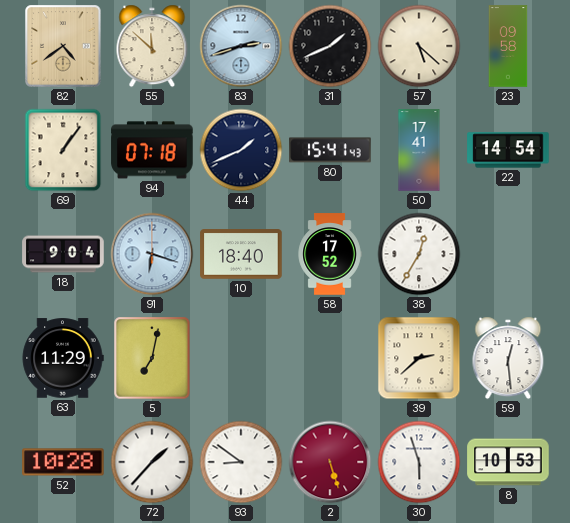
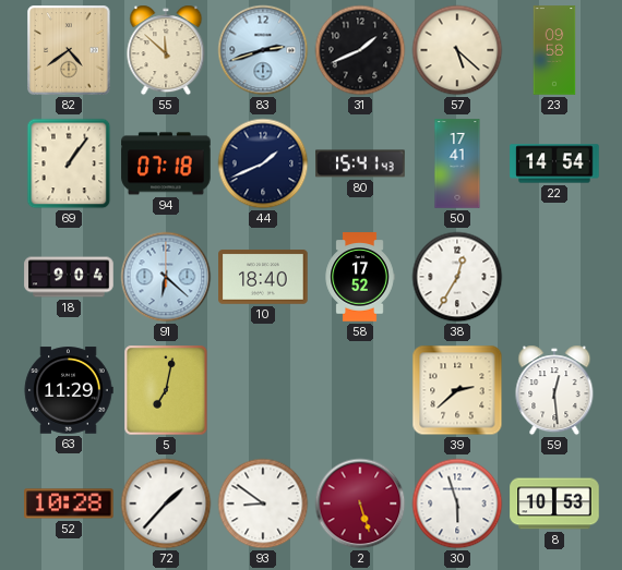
91: 6:18 -> 6:22
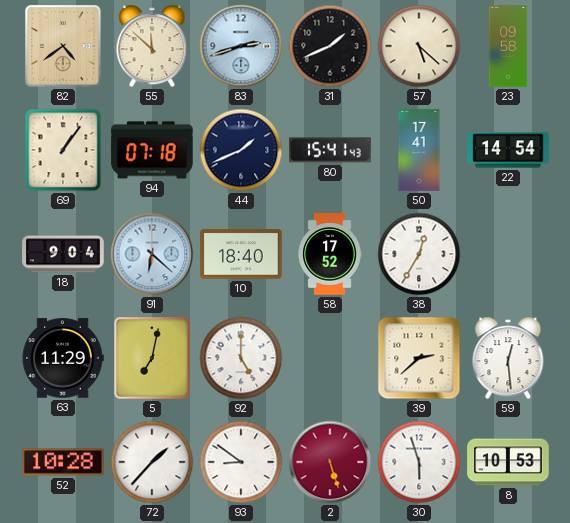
92: none -> 5:00
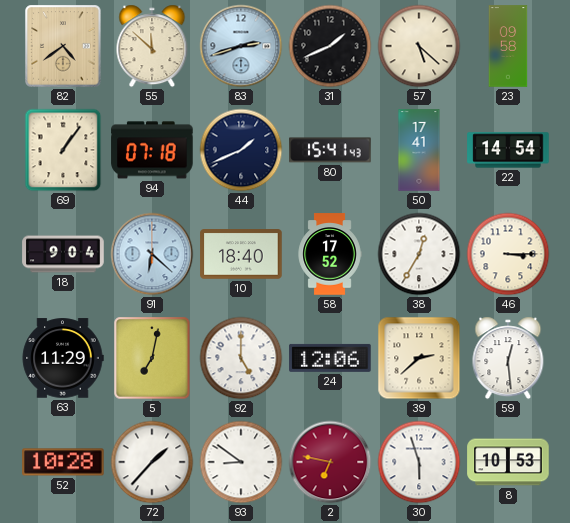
46: none -> 3:15
24: none -> 12:06
2: 5:27 -> 6:47
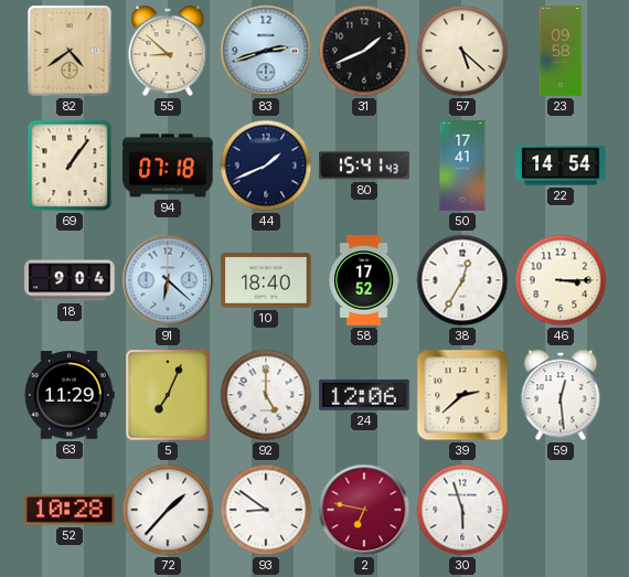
55: 11:52 -> 8:52
5: 7:02 -> 7:04
8: 10:53 -> none
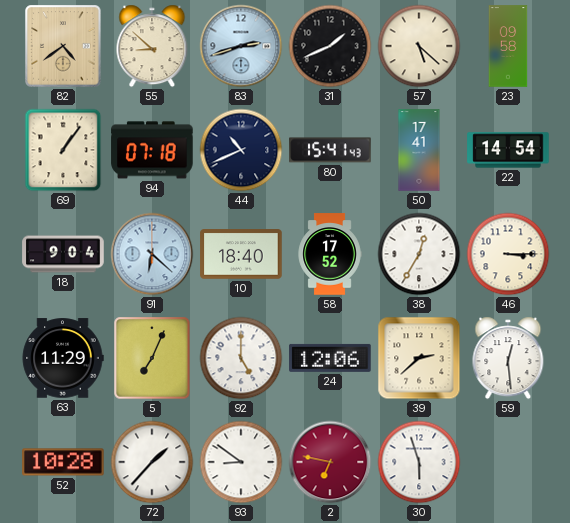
44: 1:41 -> 10:41
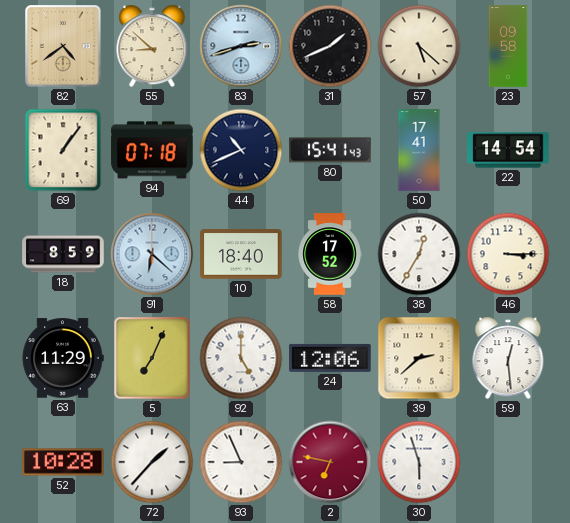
18: 9:04 -> 8:59
93: 8:51 -> 8:56
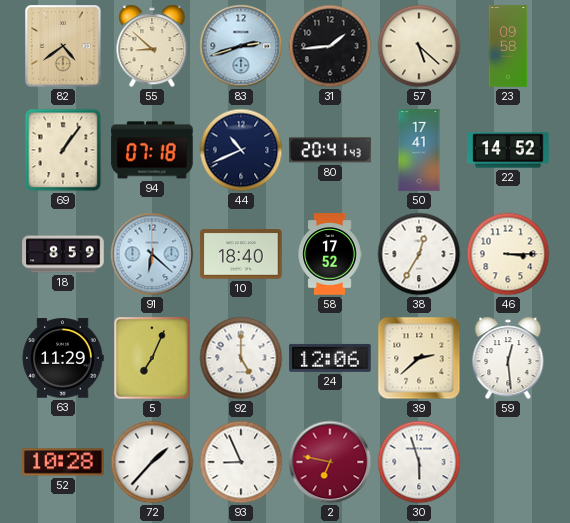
31: 1:41 -> 1:44
80: 15:41 -> 20:41
22: 14:54 -> 14:52
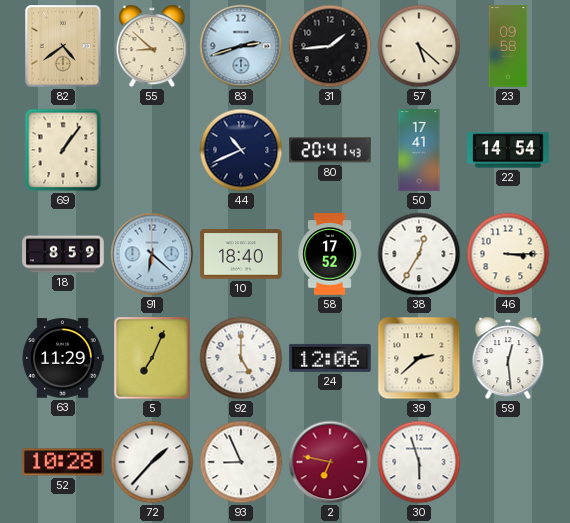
94: 07:18 -> none
22: 14:52 -> 14:54
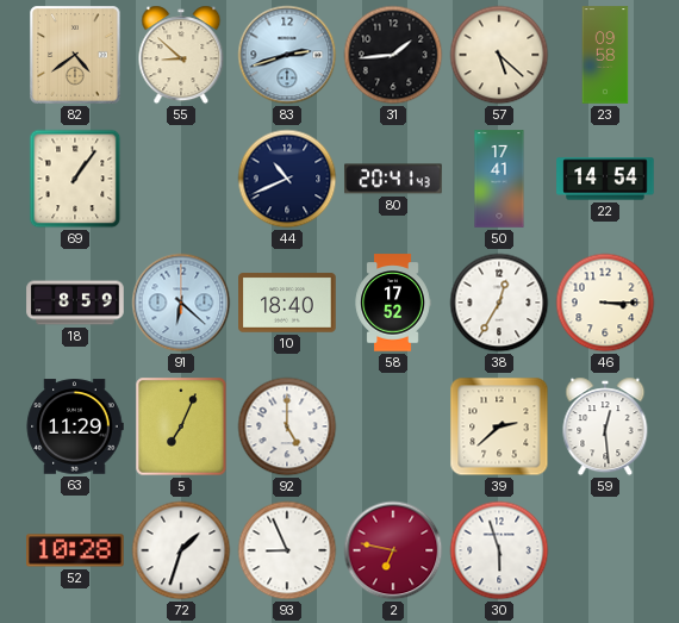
24: 12:06 -> none
72: 1:37 -> 1:33
